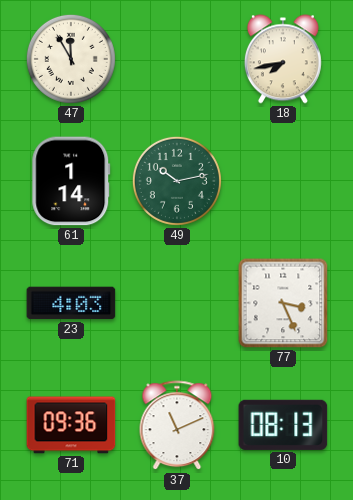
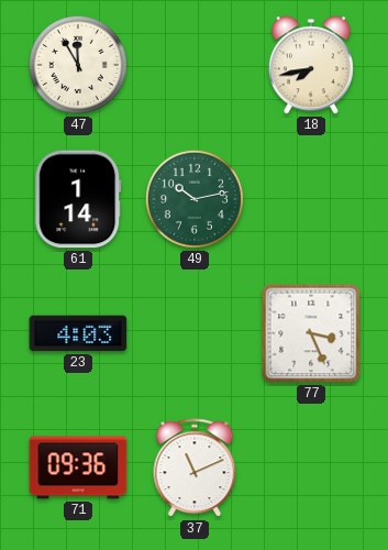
10: 08:13 -> none
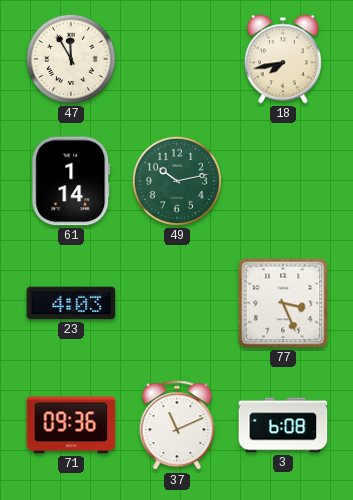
3: none -> 6:08
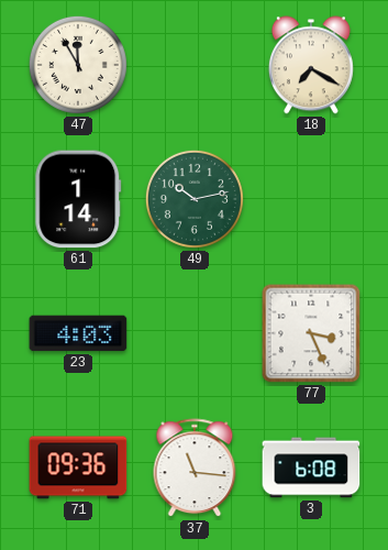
18: 7:43 -> 7:20
37: 11:11 -> 11:16
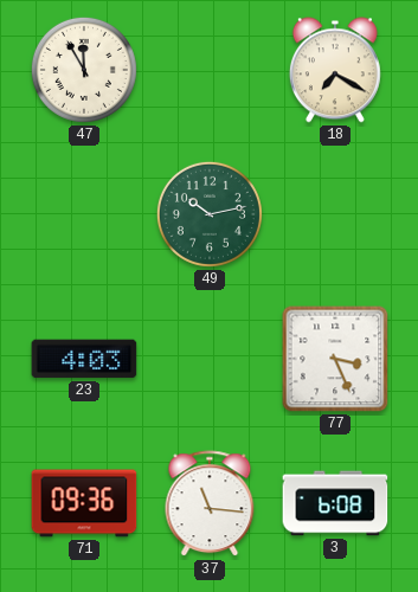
61: 1:14 -> none
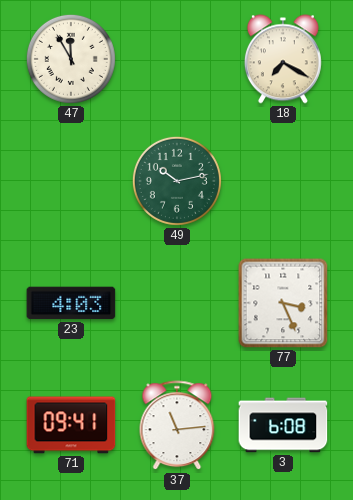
71: 09:36 -> 09:41
37: 11:16 -> 11:14
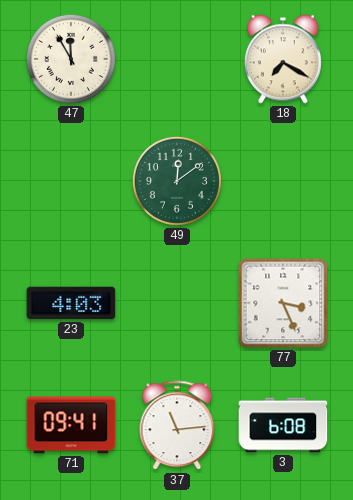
49: 10:13 -> 12:09
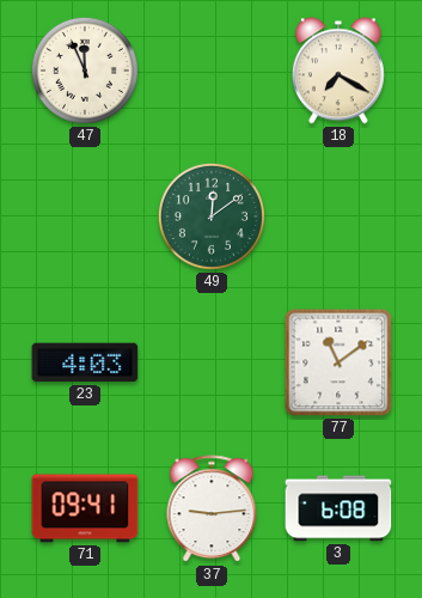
47: 11:55 -> 11:56
77: 3:26 -> 11:09
37: 11:14 -> 9:14
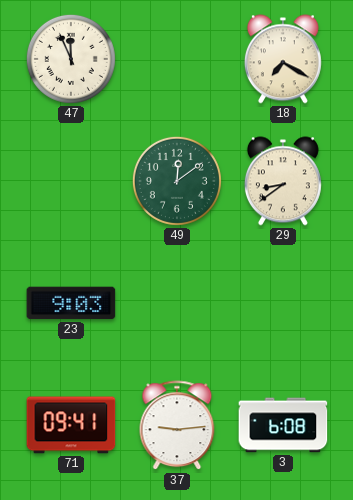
29: none -> 8:39
23: 4:03 -> 9:03
77: 11:09 -> none
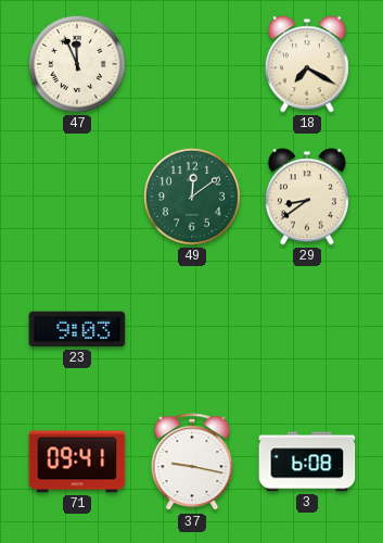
37: 9:14 -> 9:17
